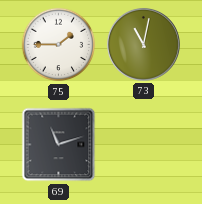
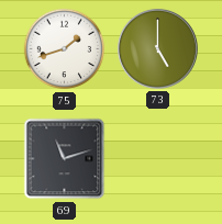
75: 1:45 -> 1:42
73: 11:02 -> 5:00
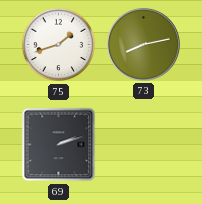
73: 5:00 -> 8:13
69: 11:12 -> 2:12
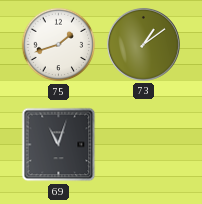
73: 8:13 -> 1:09
69: 2:12 -> 11:03
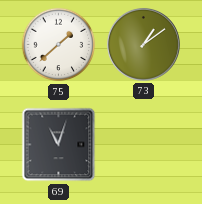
75: 1:42 -> 1:38
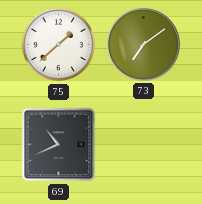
73: 1:09 -> 7:09
69: 11:03 -> 10:41
